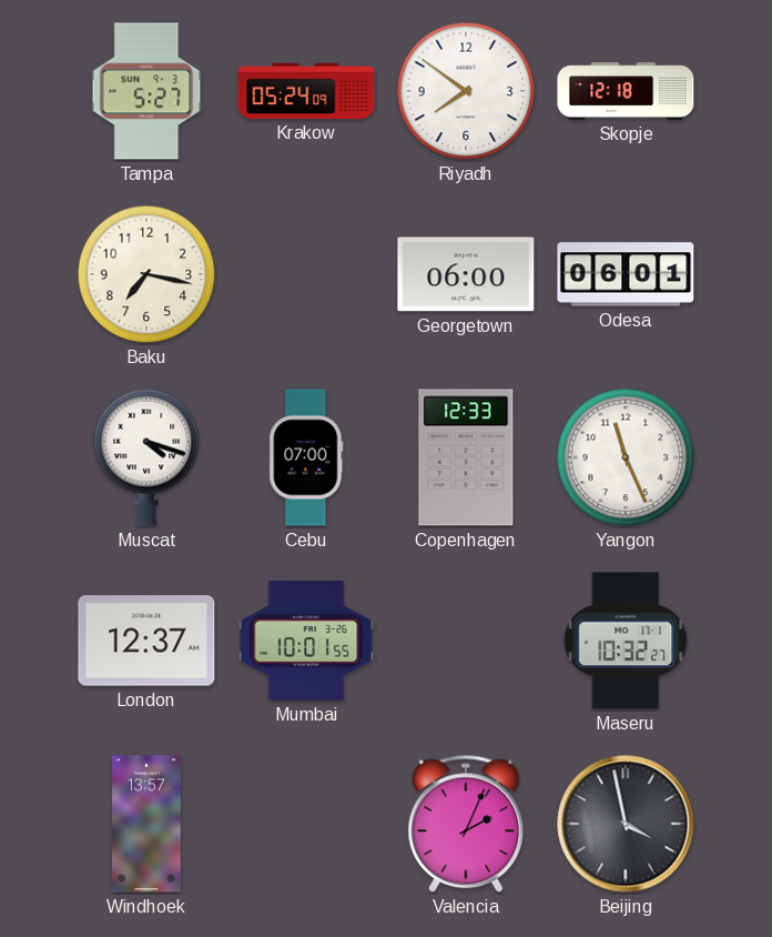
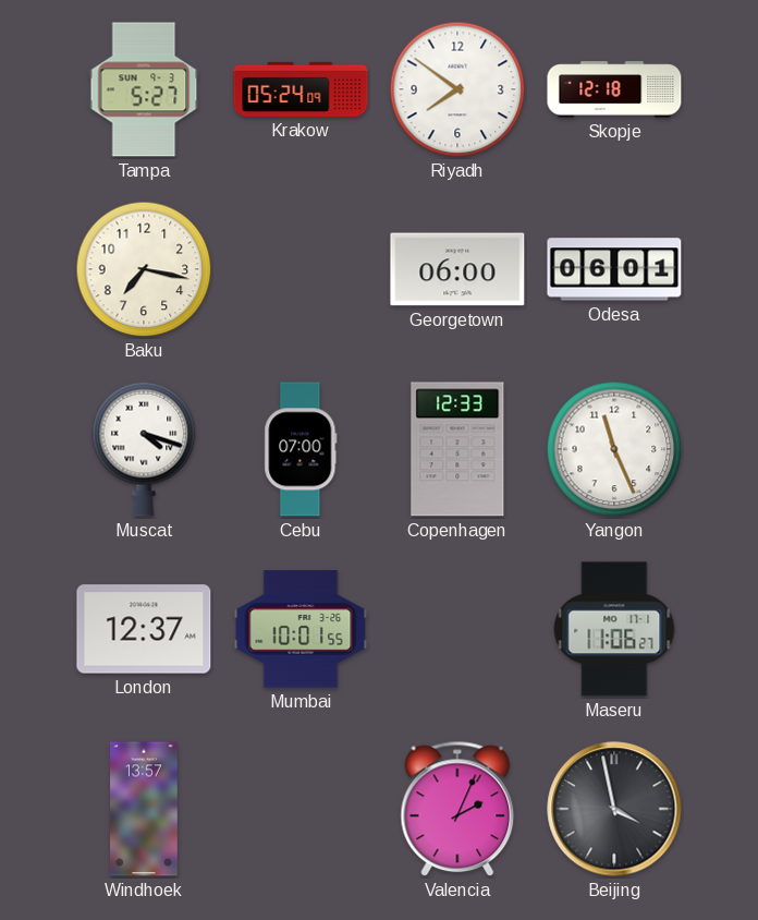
Maseru: 10:32 -> 11:06
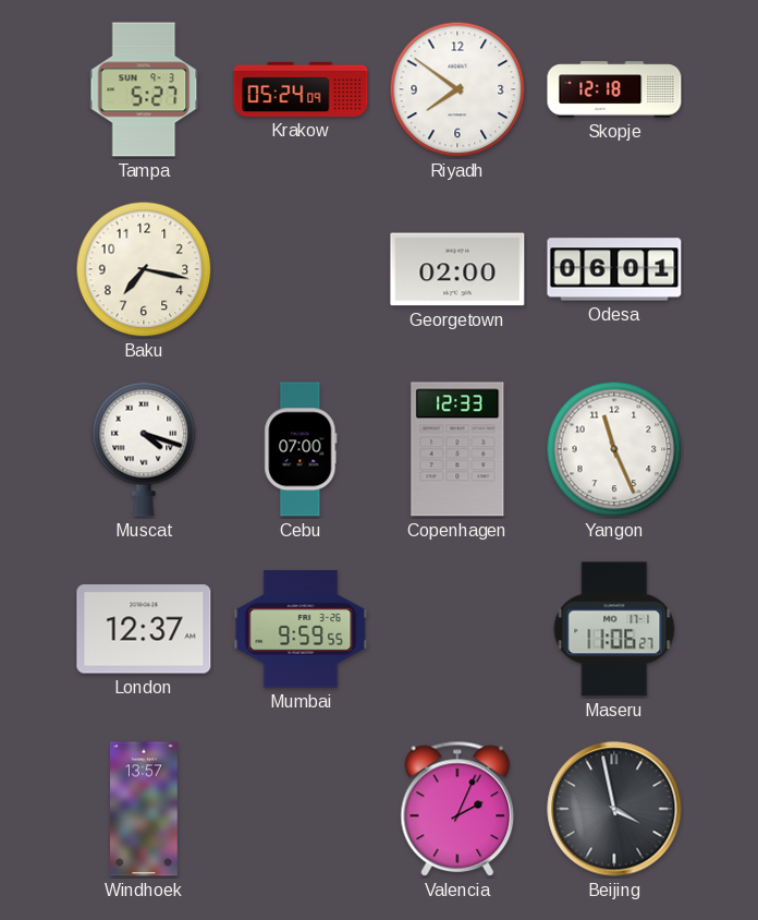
Georgetown: 06:00 -> 02:00
Mumbai: 10:01 -> 9:59
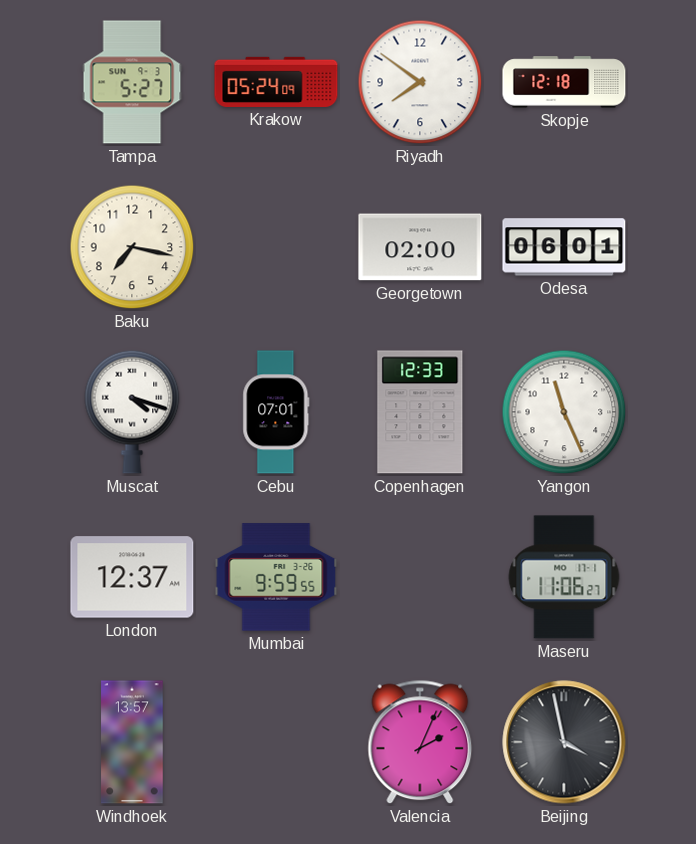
Cebu: 07:00 -> 07:01
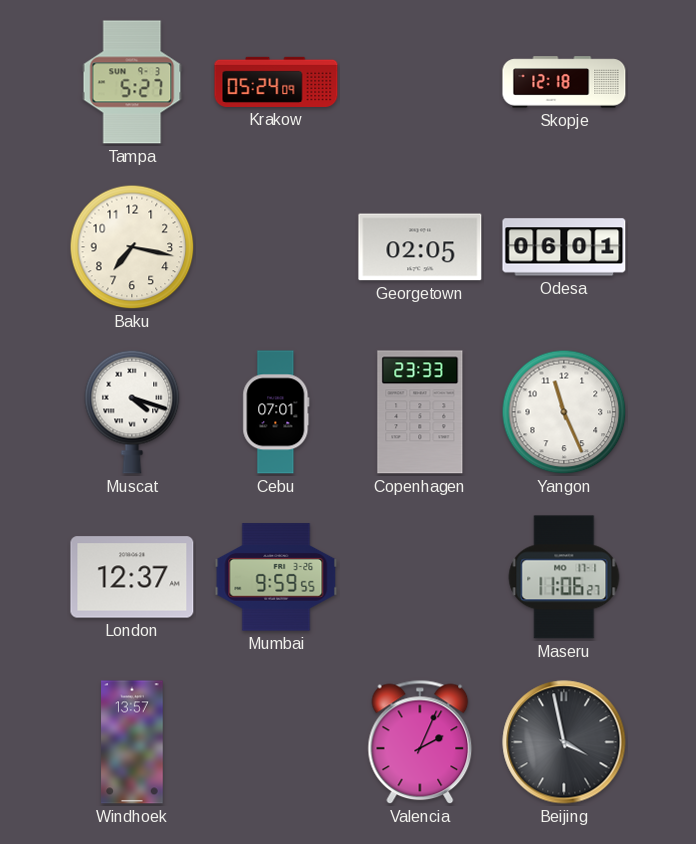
Riyadh: 7:51 -> none
Georgetown: 02:00 -> 02:05
Copenhagen: 12:33 -> 23:33
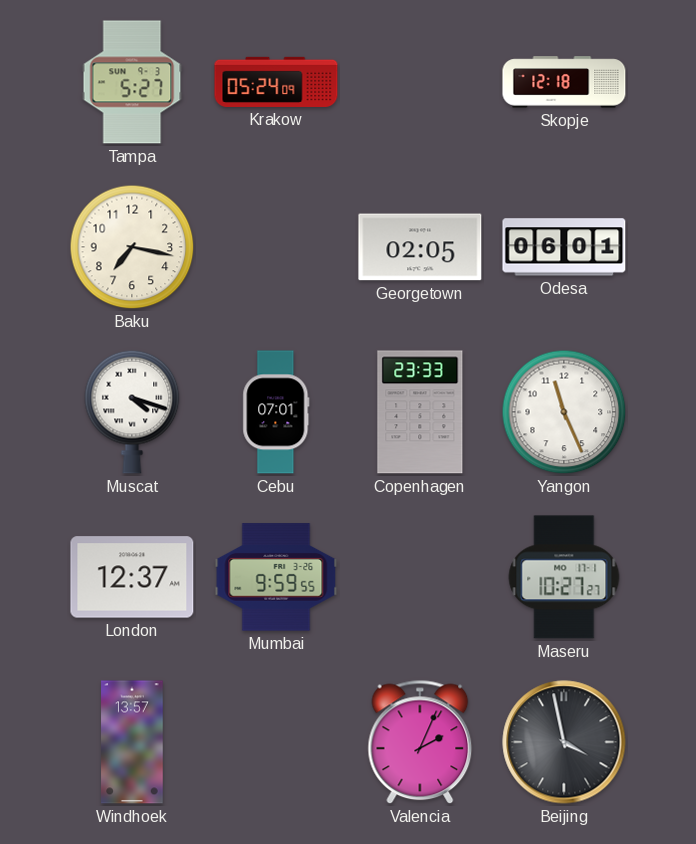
Maseru: 11:06 -> 10:27
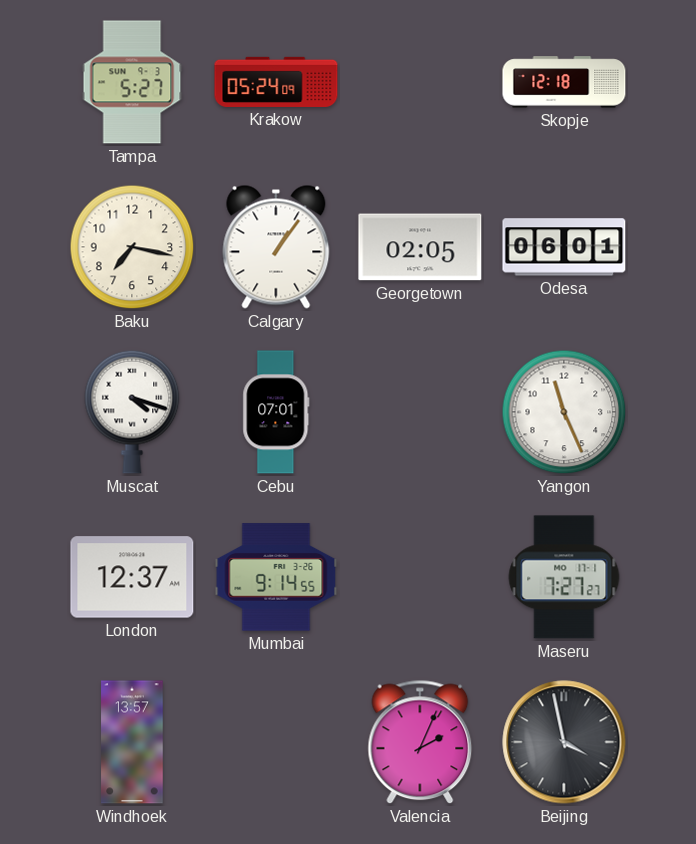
Calgary: none -> 1:06
Copenhagen: 23:33 -> none
Mumbai: 9:59 -> 9:14
Maseru: 10:27 -> 7:27
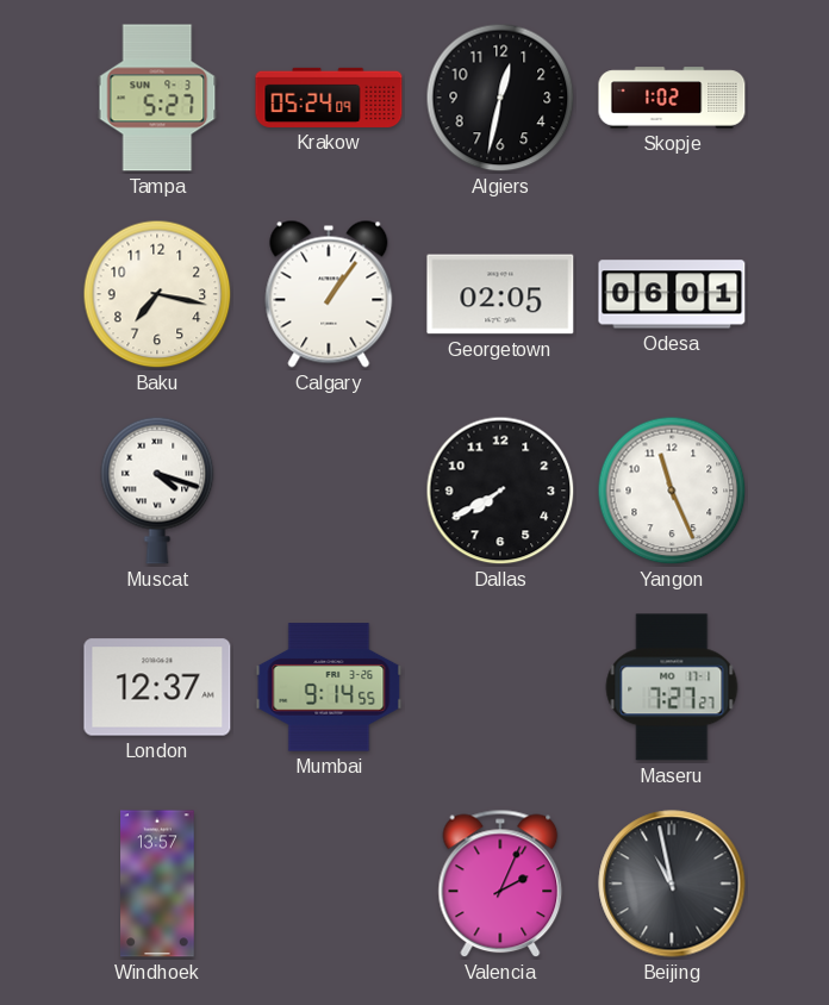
Algiers: none -> 12:32
Skopje: 12:18 -> 1:02
Cebu: 07:01 -> none
Dallas: none -> 7:40
Beijing: 3:58 -> 10:58
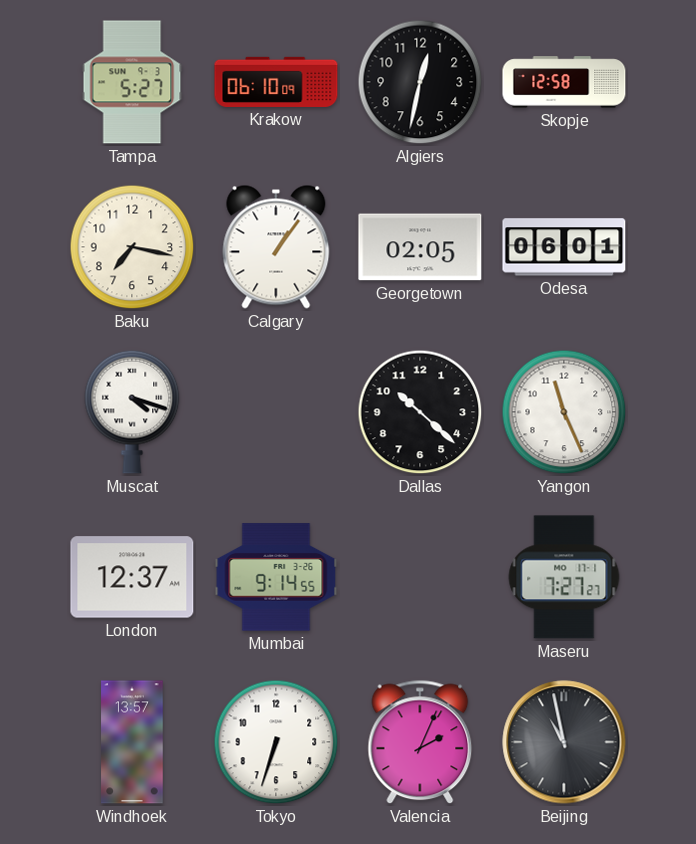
Krakow: 05:24 -> 06:10
Skopje: 1:02 -> 12:58
Dallas: 7:40 -> 10:22
Tokyo: none -> 6:33
